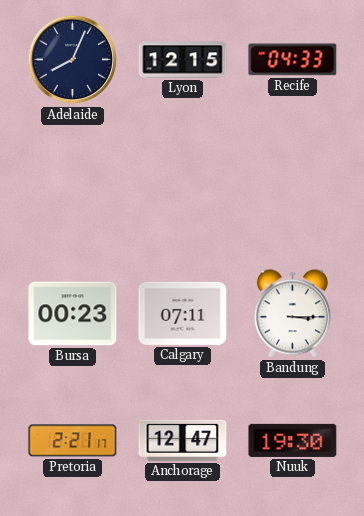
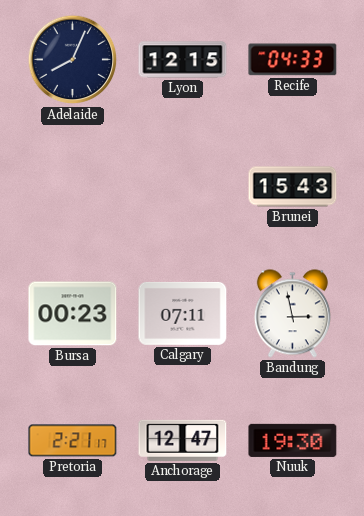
Brunei: none -> 15:43
Bandung: 3:15 -> 2:58
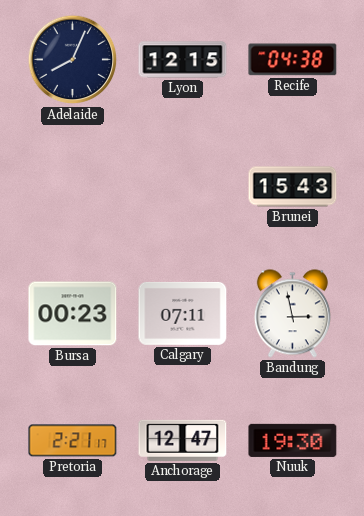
Recife: 04:33 -> 04:38
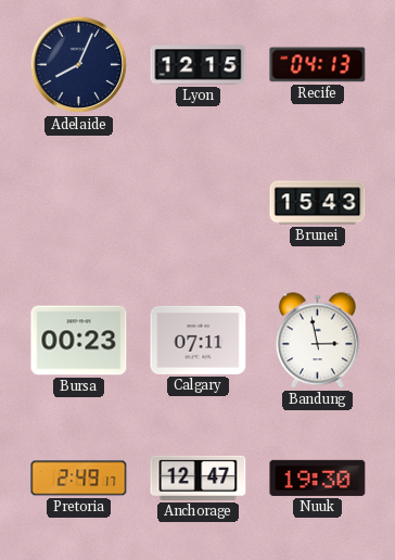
Recife: 04:38 -> 04:13
Pretoria: 2:21 -> 2:49
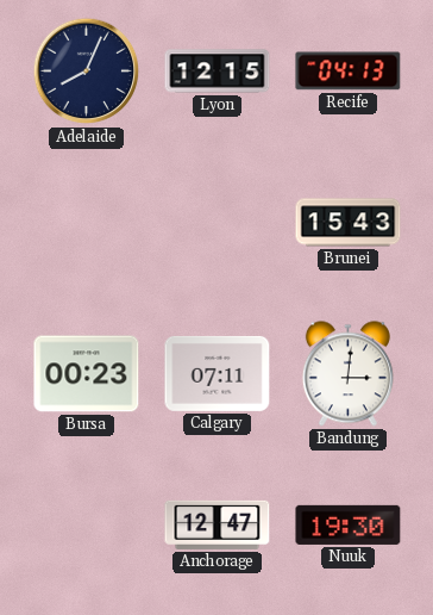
Bandung: 2:58 -> 3:01
Pretoria: 2:49 -> none
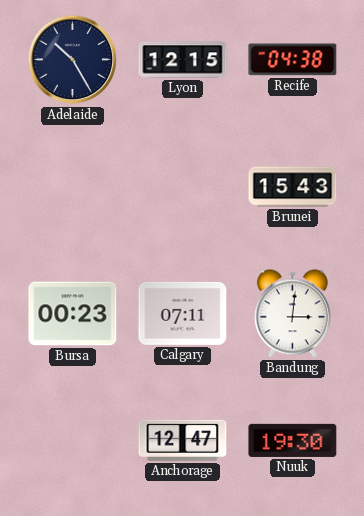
Adelaide: 8:04 -> 10:25
Recife: 04:13 -> 04:38
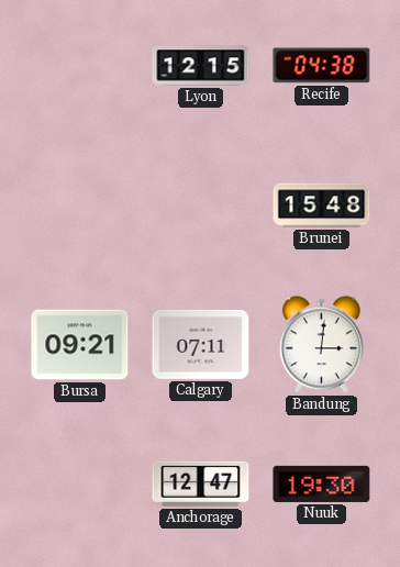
Adelaide: 10:25 -> none
Brunei: 15:43 -> 15:48
Bursa: 00:23 -> 09:21
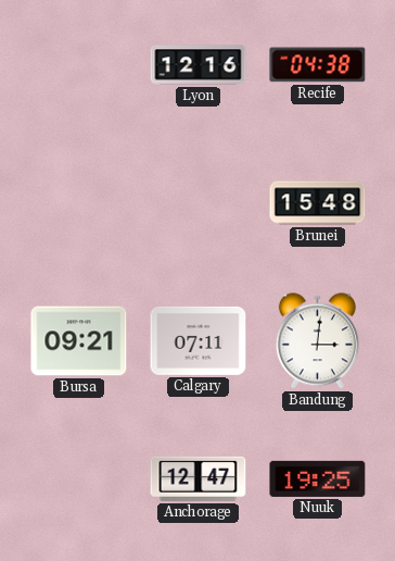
Lyon: 12:15 -> 12:16
Nuuk: 19:30 -> 19:25
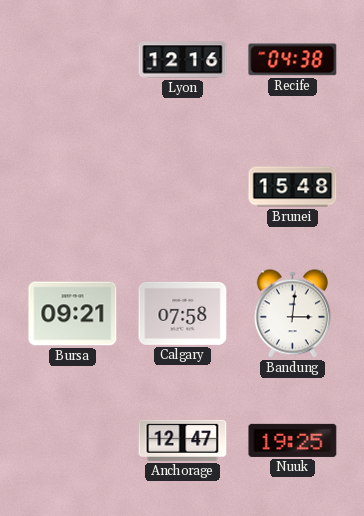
Calgary: 07:11 -> 07:58
